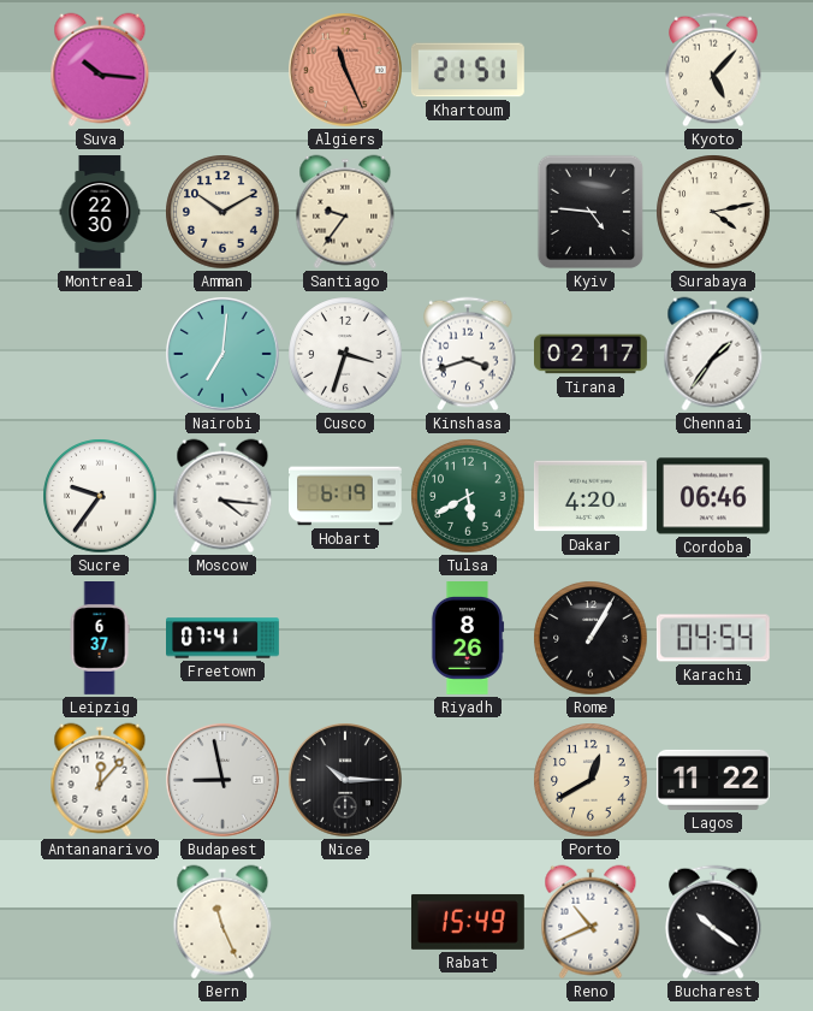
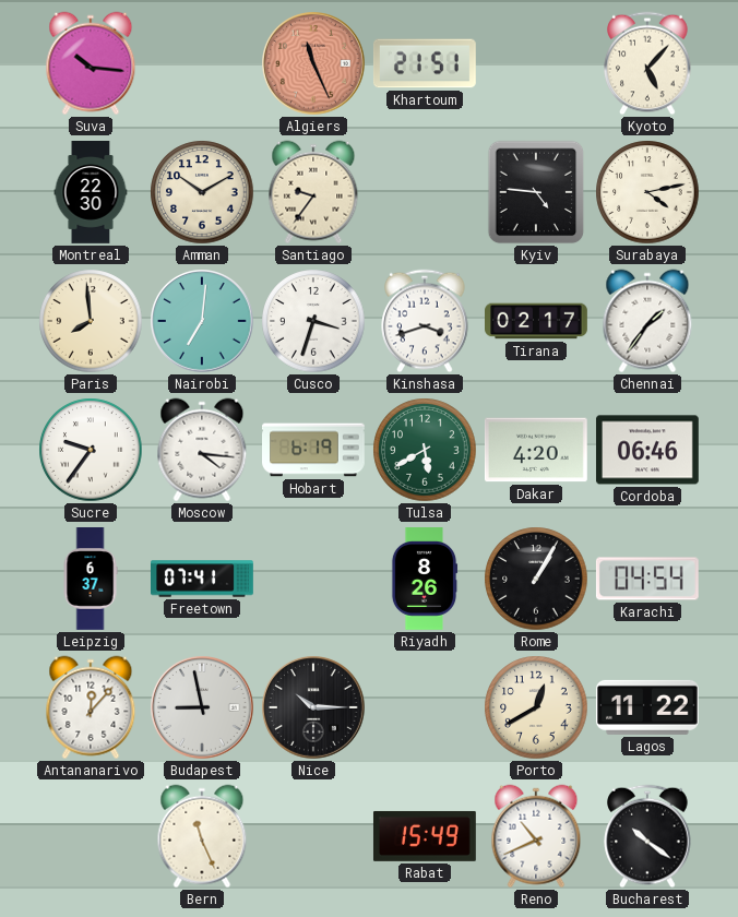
Paris: none -> 7:59
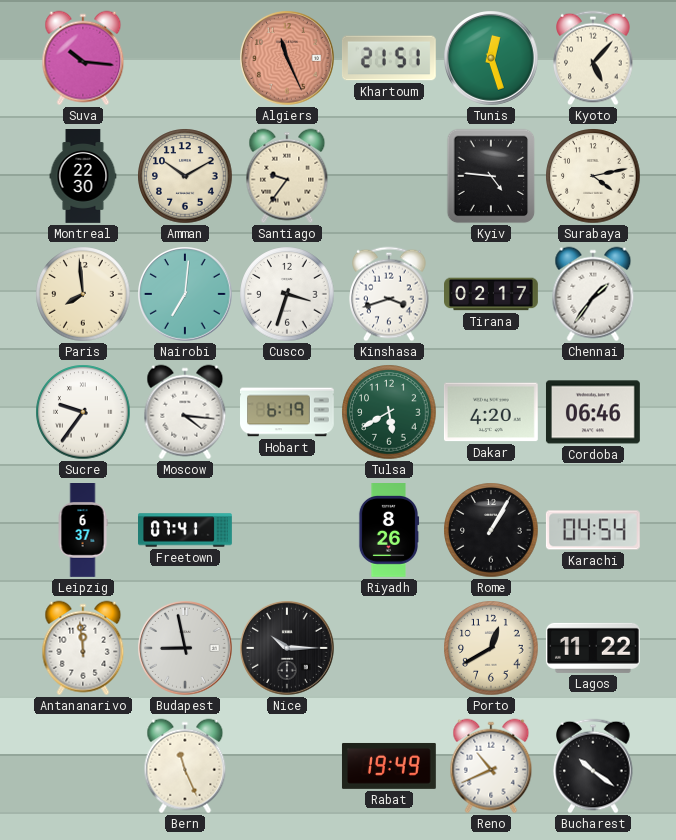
Tunis: none -> 12:27
Antananarivo: 12:07 -> 11:59
Rabat: 15:49 -> 19:49
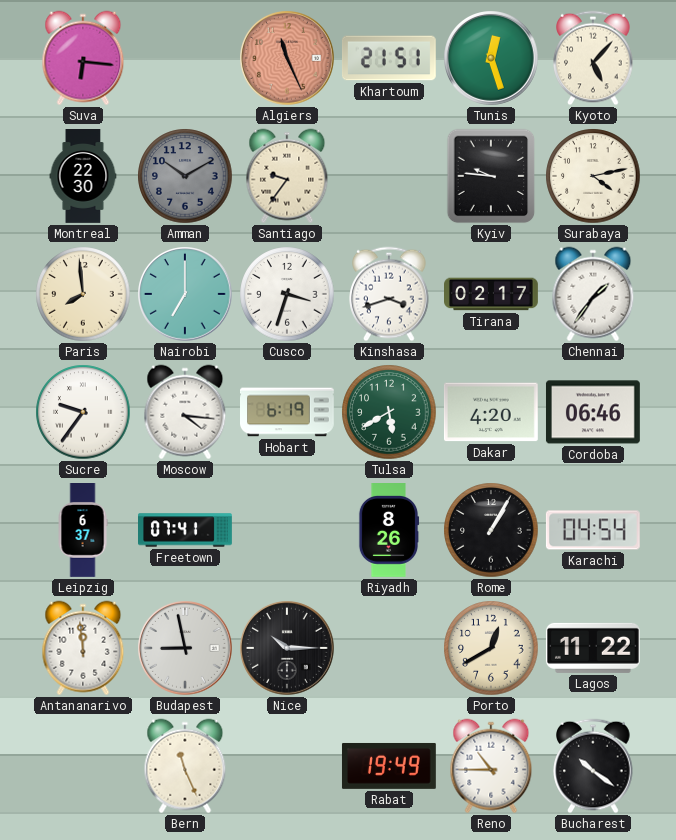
Suva: 10:16 -> 6:16
Amman dial: cream -> grey
Kyiv: 4:46 -> 9:46
Nairobi: 7:01 -> 7:00
Reno: 10:41 -> 10:45
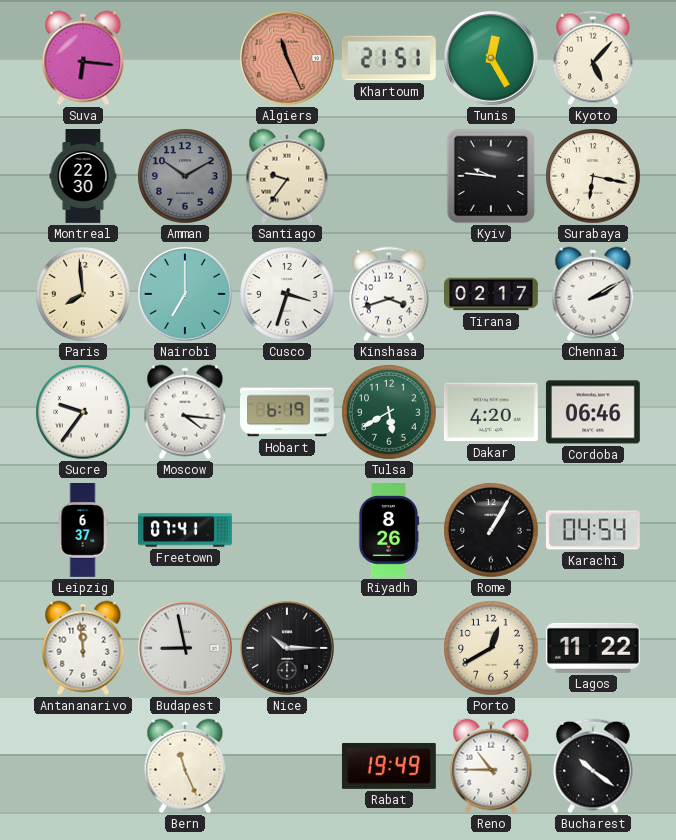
Tunis: 12:27 -> 12:25
Surabaya: 4:13 -> 6:17
Chennai: 1:36 -> 2:10
